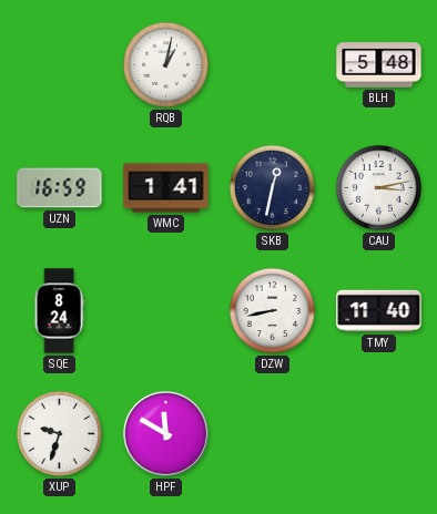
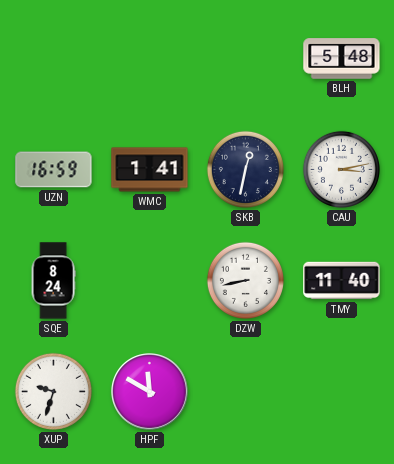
RQB: 1:02 -> none
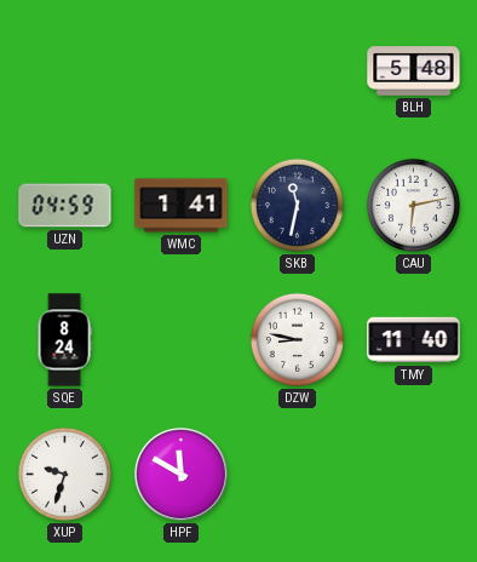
UZN: 16:59 -> 04:59
SKB: 12:32 -> 11:32
CAU: 3:13 -> 6:13
DZW: 8:43 -> 8:47
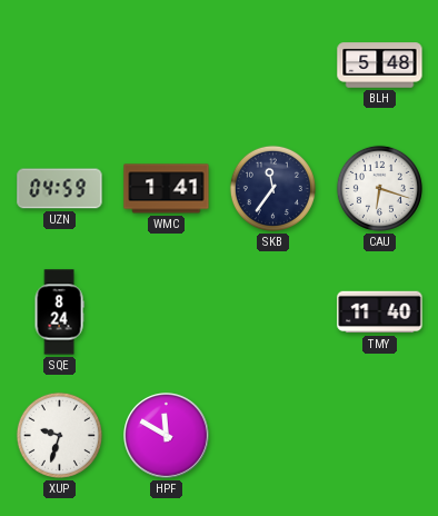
SKB: 11:32 -> 11:36
CAU: 6:13 -> 6:18
DZW: 8:47 -> none
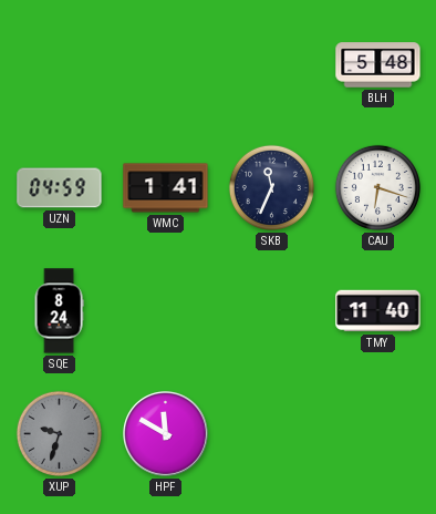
SKB: 11:36 -> 11:34
XUP dial: white -> grey
